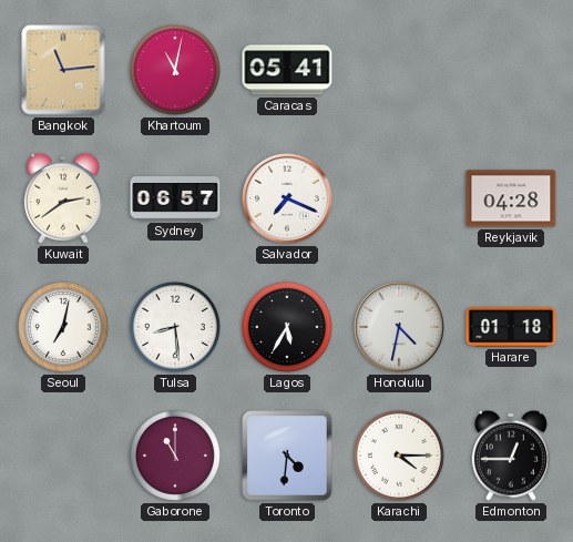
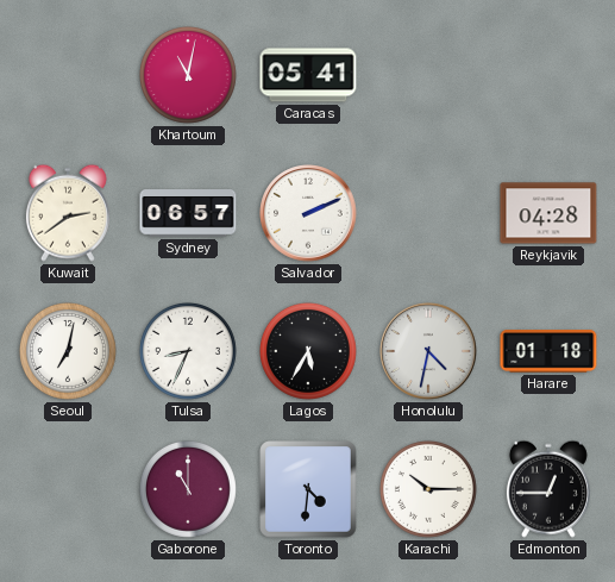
Bangkok: 11:14 -> none
Salvador: 7:19 -> 2:11
Tulsa: 8:29 -> 8:34
Karachi: 4:15 -> 10:15
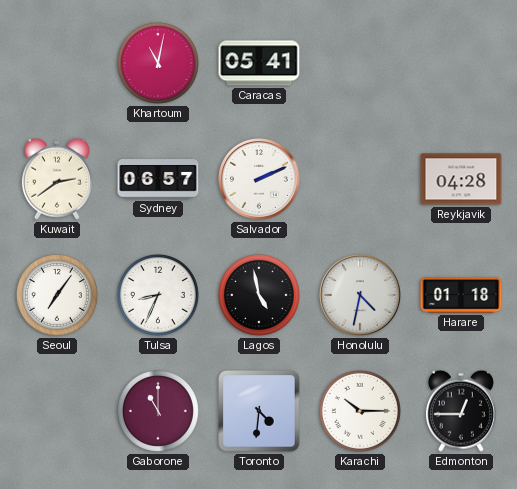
Seoul: 7:02 -> 7:06
Lagos: 5:35 -> 4:58
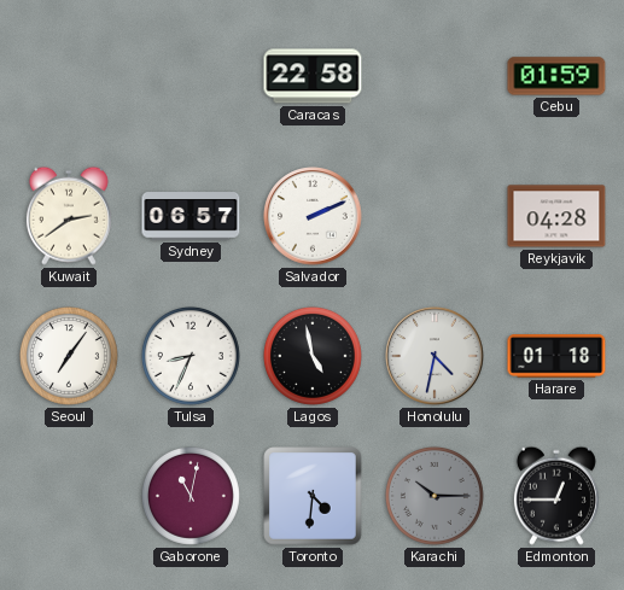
Khartoum: 11:02 -> none
Caracas: 05:41 -> 22:58
Cebu: none -> 01:59
Gaborone: 11:00 -> 11:02
Karachi dial: white -> grey
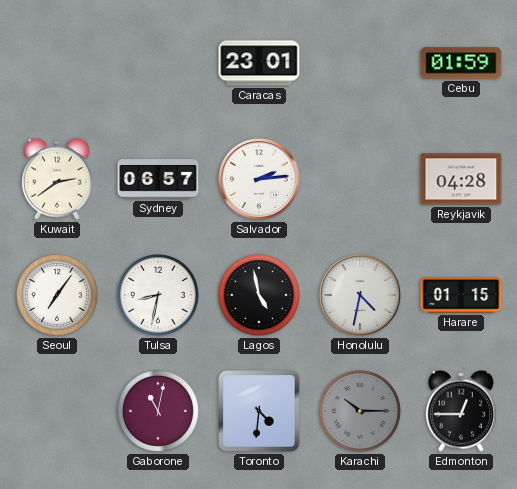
Caracas: 22:58 -> 23:01
Salvador: 2:11 -> 2:14
Tulsa: 8:34 -> 8:32
Harare: 01:18 -> 01:15
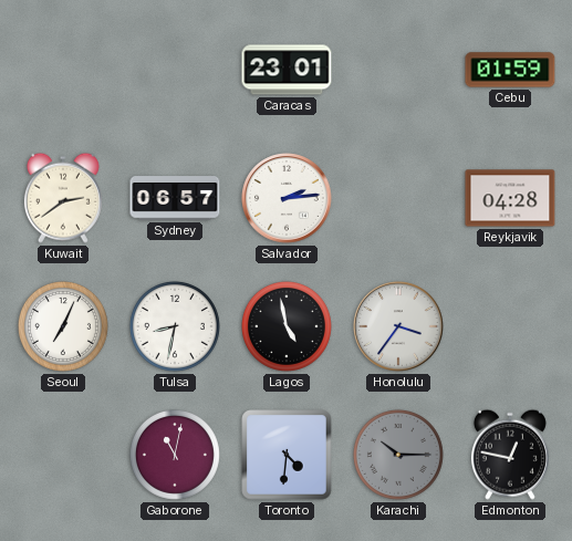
Seoul: 7:06 -> 7:04
Honolulu: 4:32 -> 3:36
Harare: 01:15 -> none
Edmonton: 12:45 -> 12:47
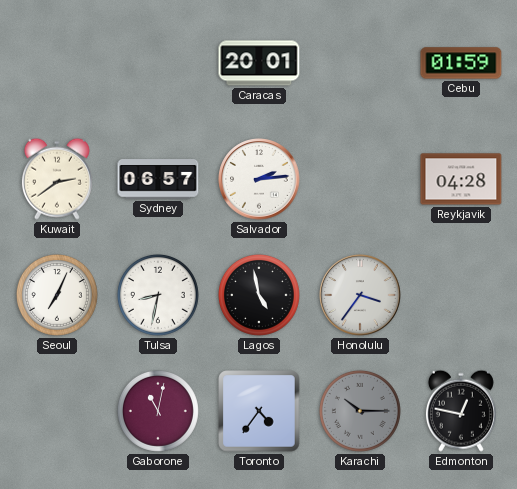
Caracas: 23:01 -> 20:01
Toronto: 4:31 -> 4:36
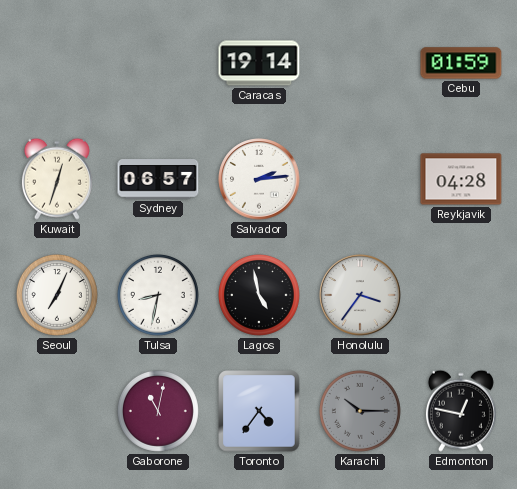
Caracas: 20:01 -> 19:14
Kuwait: 2:39 -> 12:33
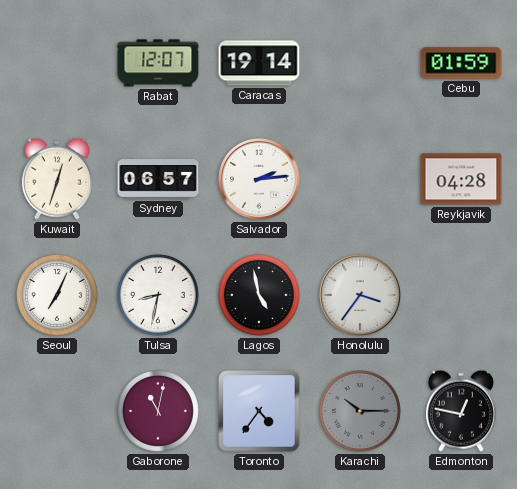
Rabat: none -> 12:07
